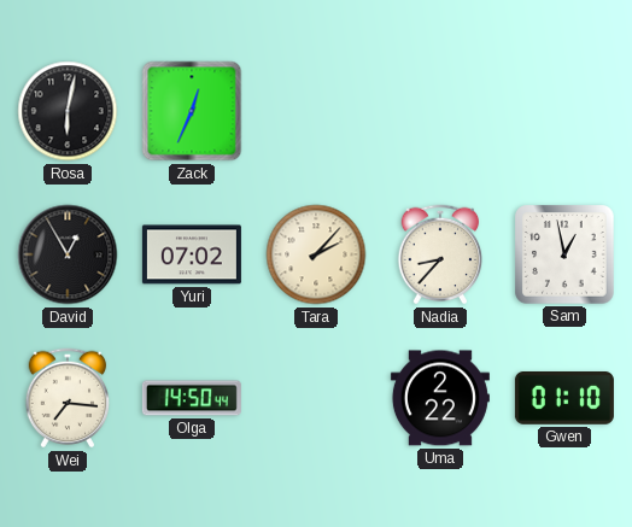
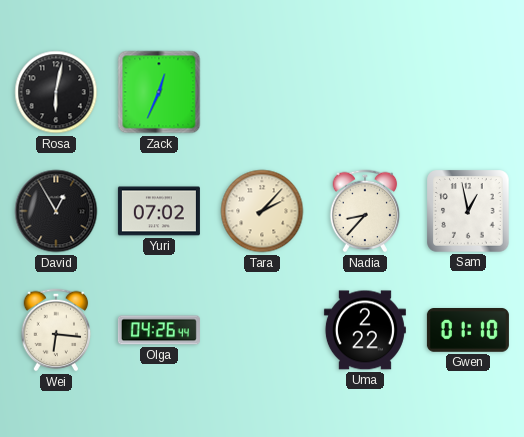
Wei: 7:16 -> 6:16
Olga: 14:50 -> 04:26
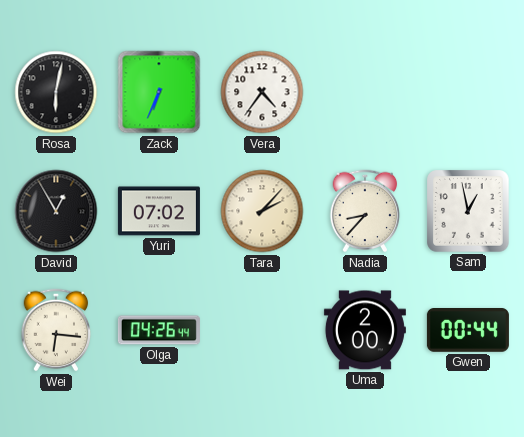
Zack: 12:34 -> 6:34
Vera: none -> 4:36
Uma: 2:22 -> 2:00
Gwen: 01:10 -> 00:44
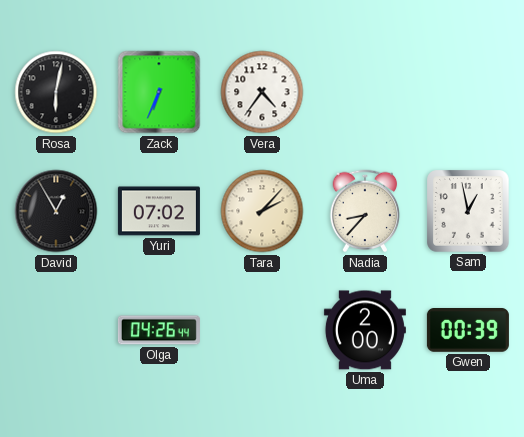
Wei: 6:16 -> none
Gwen: 00:44 -> 00:39
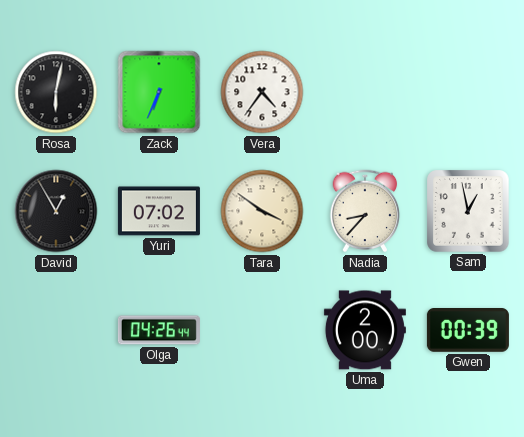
Tara: 2:07 -> 3:51
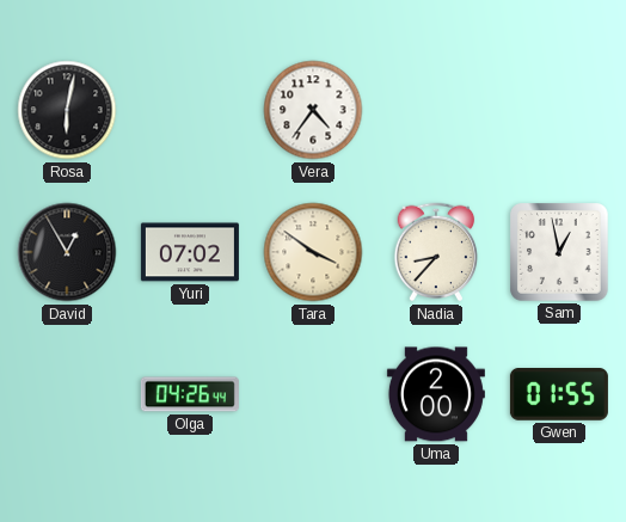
Zack: 6:34 -> none
Gwen: 00:39 -> 01:55
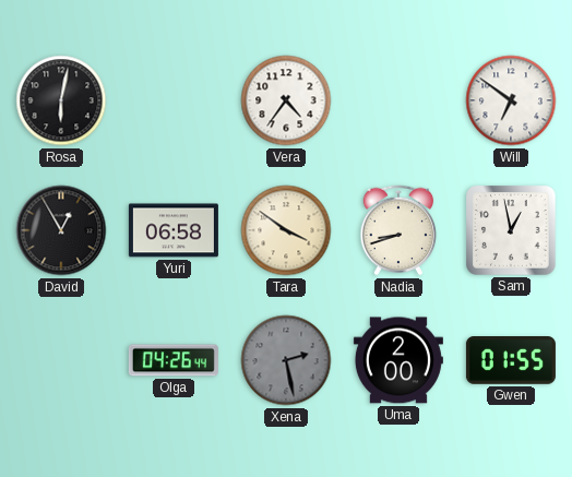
Will: none -> 6:51
Yuri: 07:02 -> 06:58
Nadia: 8:37 -> 8:42
Xena: none -> 2:28
